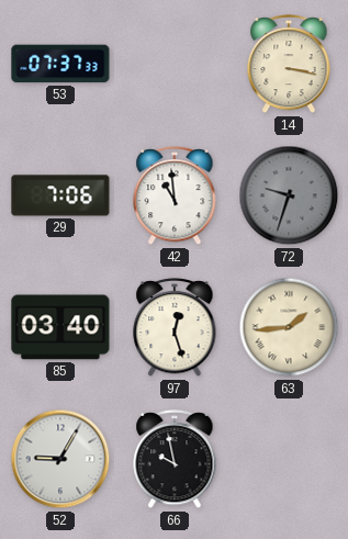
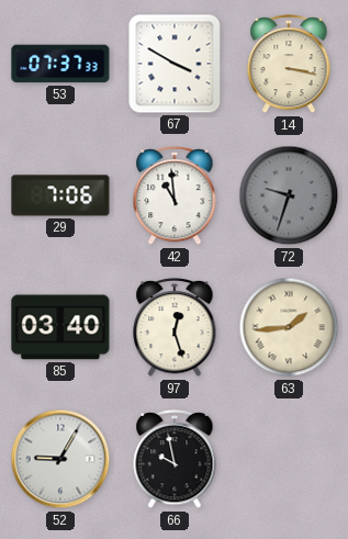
67: none -> 3:50
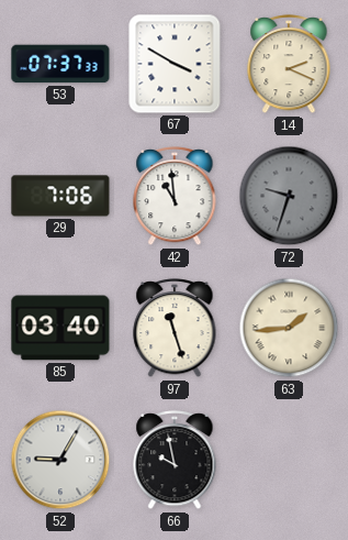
14: 3:17 -> 2:19
97: 12:27 -> 11:27
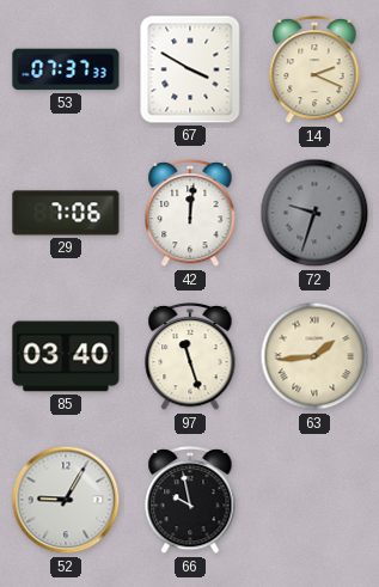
42: 10:59 -> 12:01
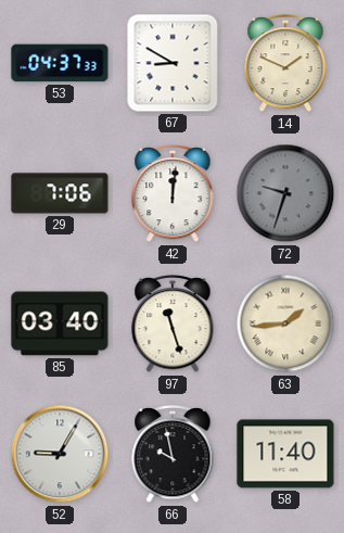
53: 07:37 -> 04:37
67: 3:50 -> 8:50
14: 2:19 -> 1:49
58: none -> 11:40
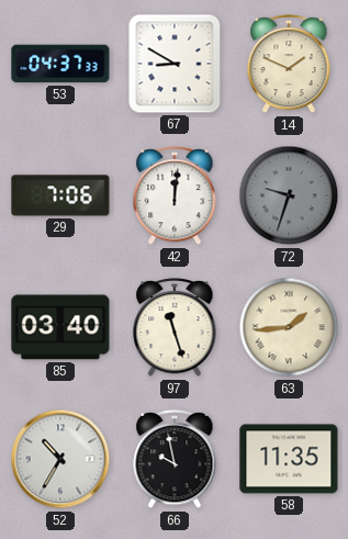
52: 9:05 -> 10:35
58: 11:40 -> 11:35
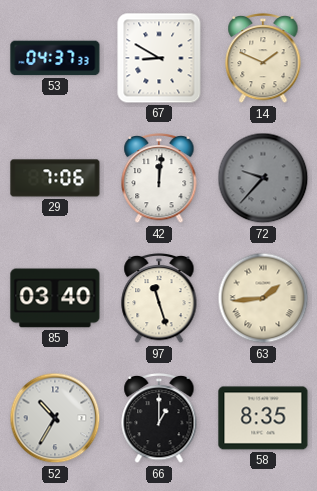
72: 9:33 -> 9:37
66: 9:58 -> 1:00
58: 11:35 -> 8:35
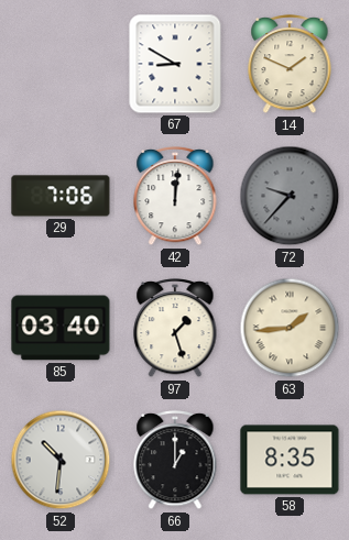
53: 04:37 -> none
97: 11:27 -> 1:27
52: 10:35 -> 10:31
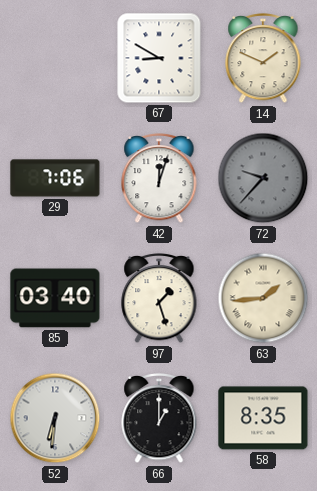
42: 12:01 -> 12:03
52: 10:31 -> 6:31
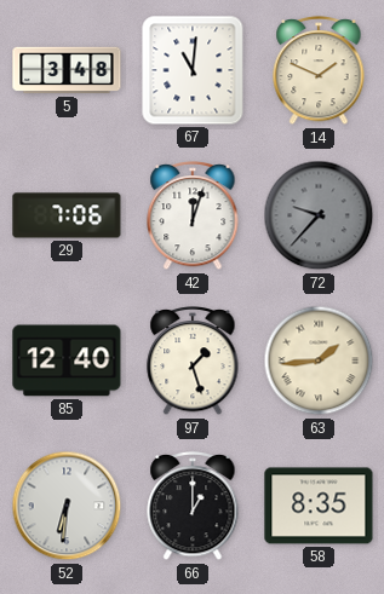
5: none -> 3:48
67: 8:50 -> 11:01
85: 03:40 -> 12:40
